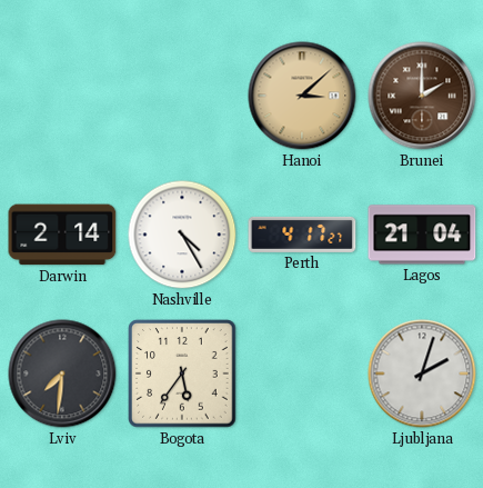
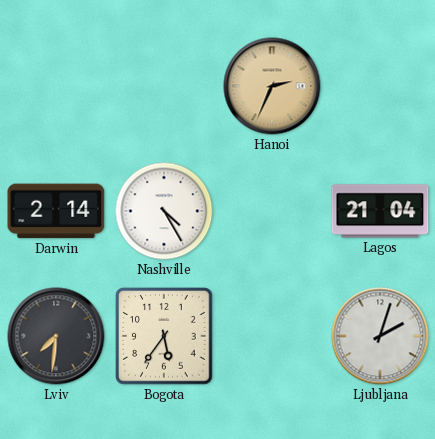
Hanoi: 3:08 -> 2:34
Brunei: 2:00 -> none
Perth: 4:17 -> none
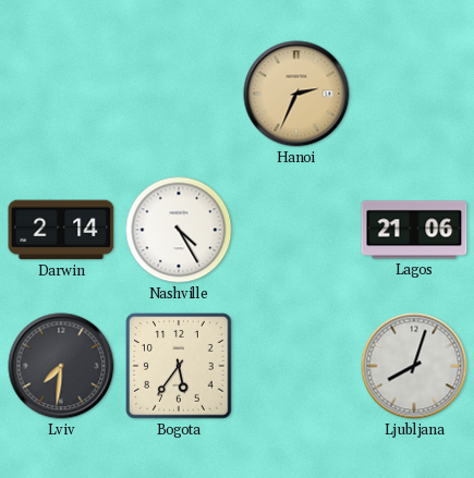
Lagos: 21:04 -> 21:06
Ljubljana: 2:03 -> 8:03
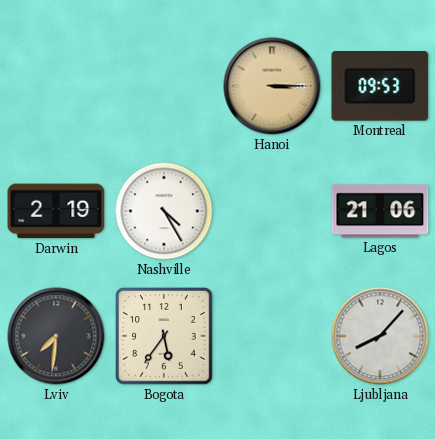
Hanoi: 2:34 -> 3:15
Montreal: none -> 09:53
Darwin: 2:14 -> 2:19
Ljubljana: 8:03 -> 8:07
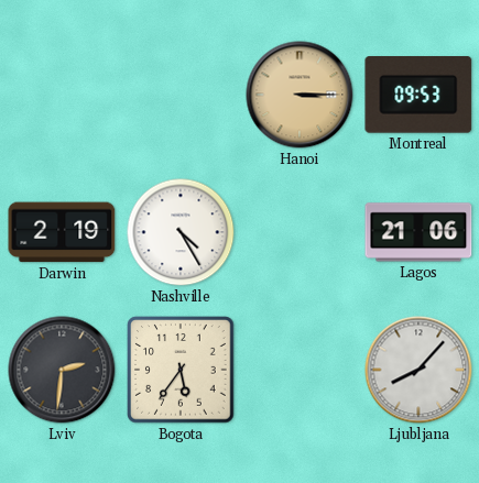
Lviv: 7:31 -> 2:31
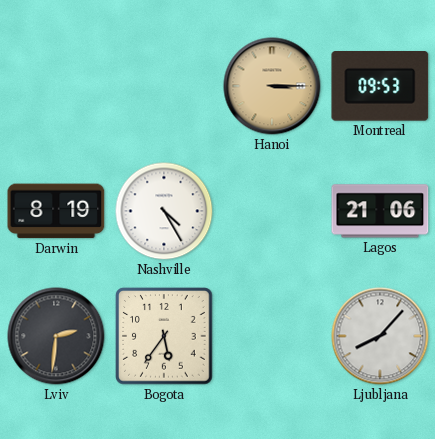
Darwin: 2:19 -> 8:19
